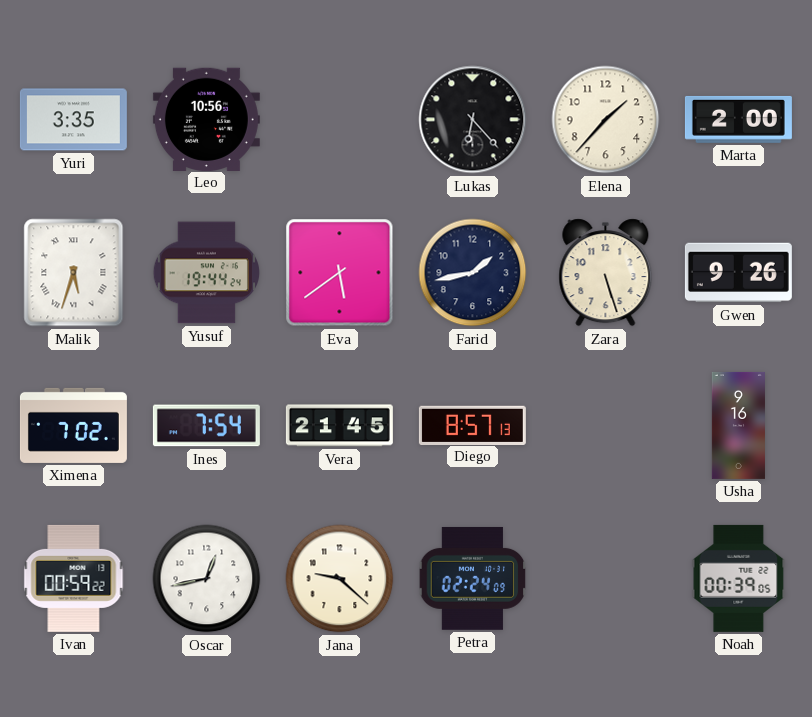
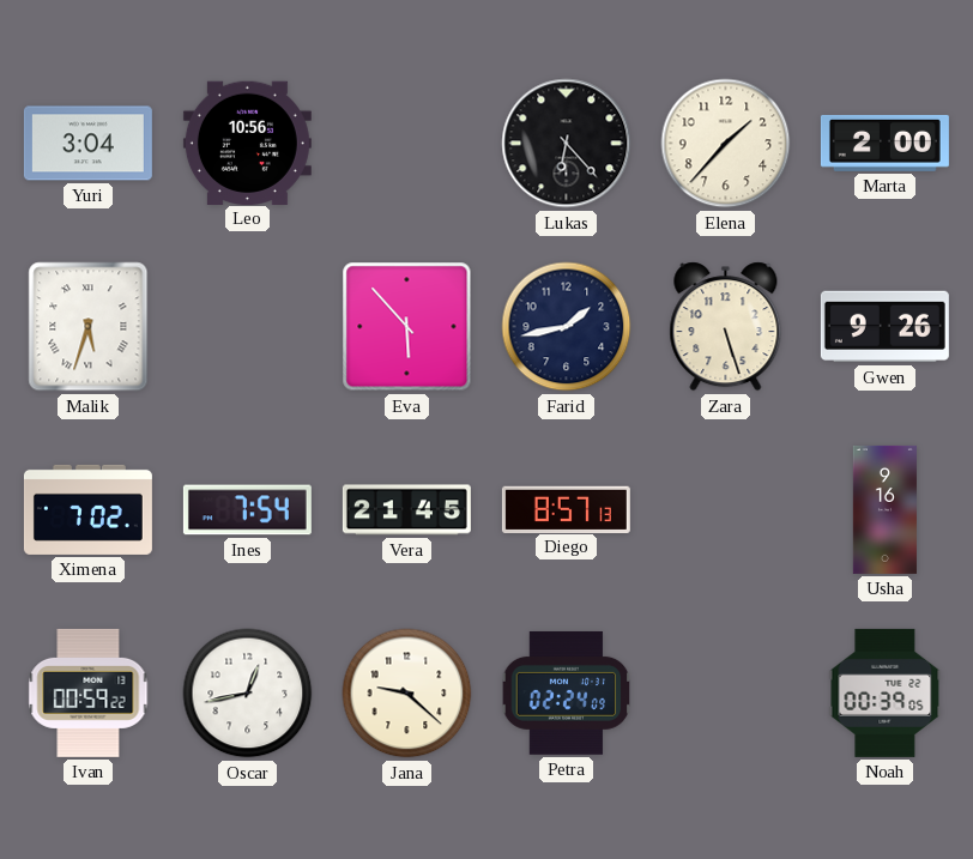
Yuri: 3:35 -> 3:04
Yusuf: 19:44 -> none
Eva: 5:39 -> 5:53
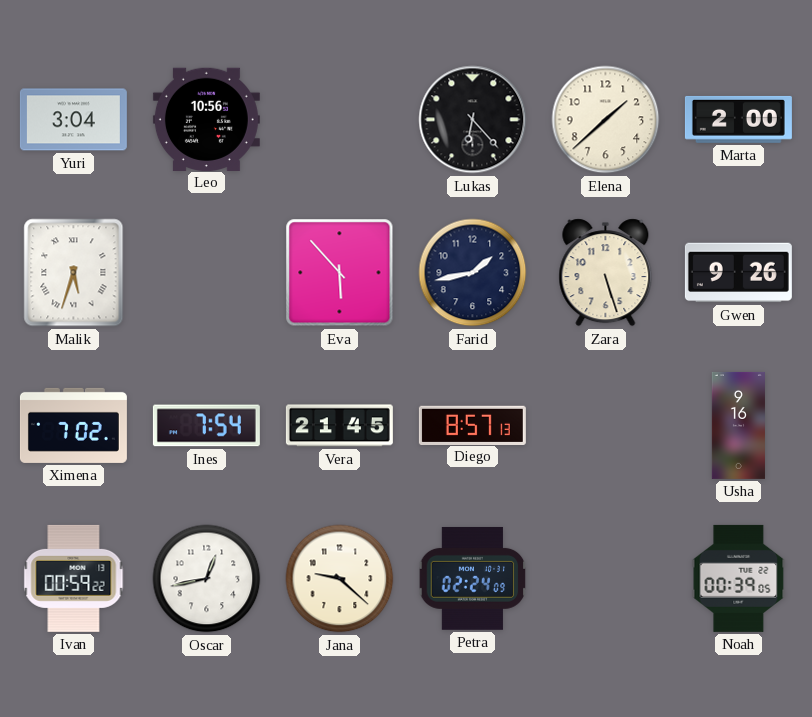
Elena: 1:37 -> 1:38
